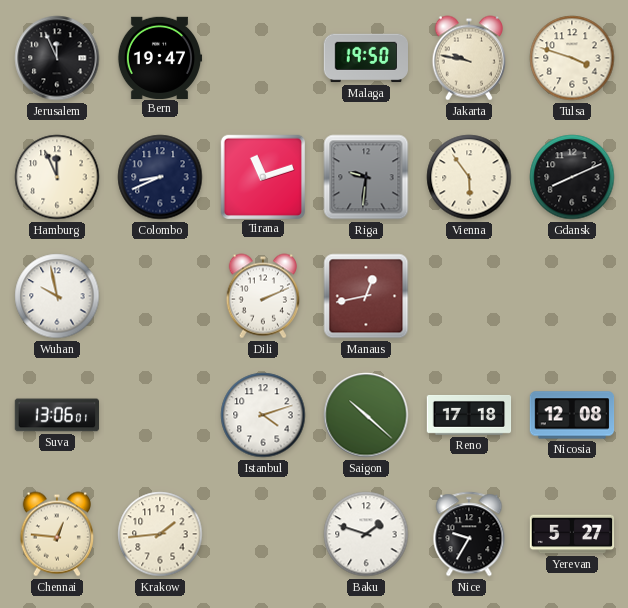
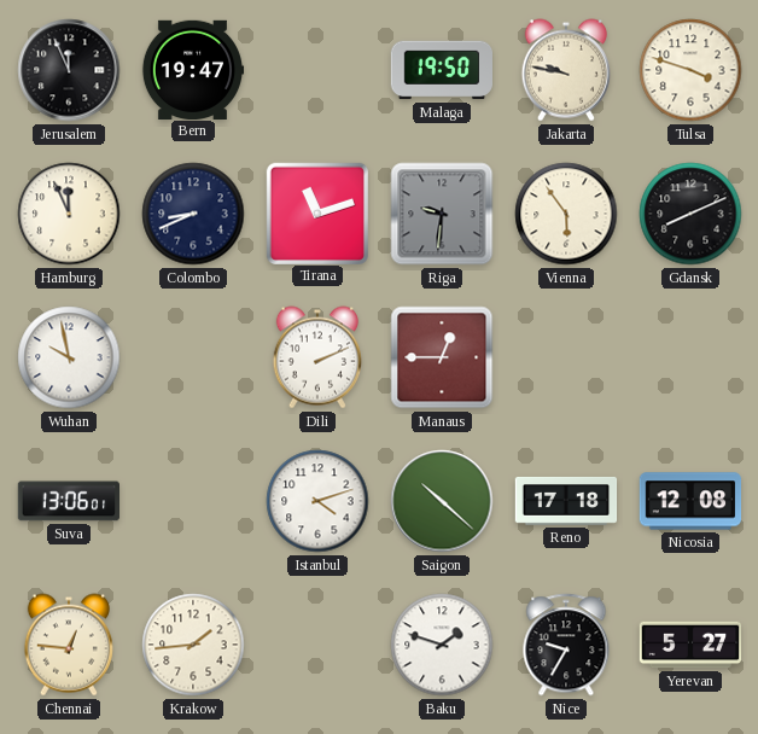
Manaus: 12:43 -> 12:45
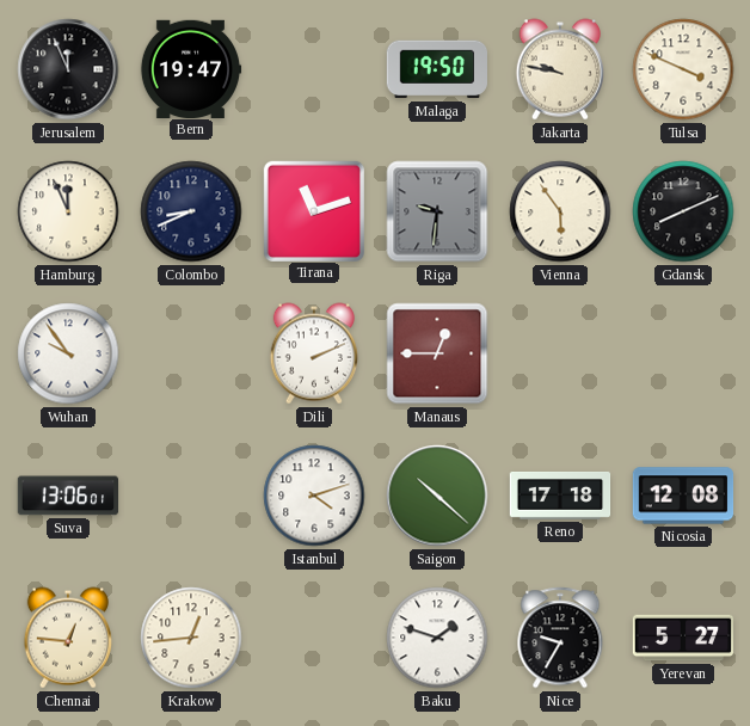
Tulsa: 3:48 -> 3:49
Wuhan: 9:58 -> 9:54
Krakow: 1:44 -> 12:44
